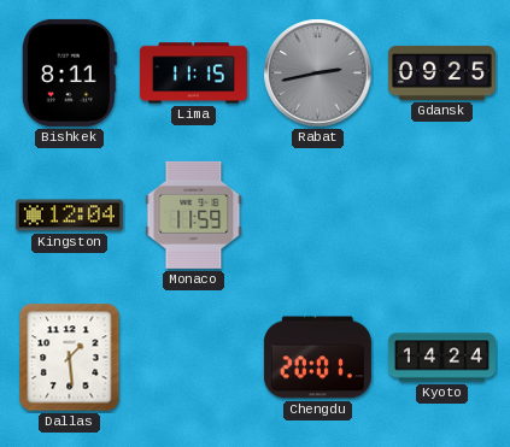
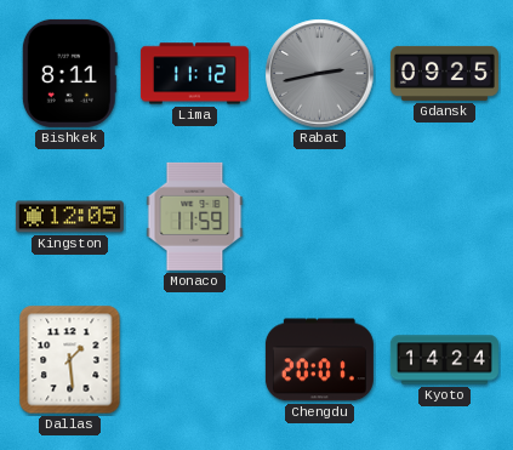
Lima: 11:15 -> 11:12
Kingston: 12:04 -> 12:05
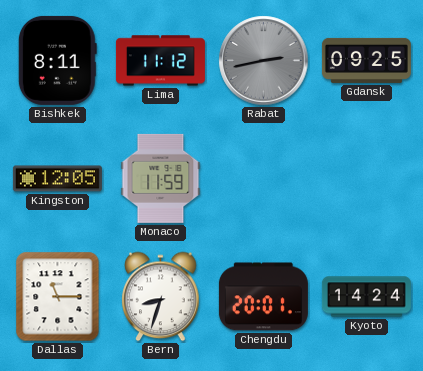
Dallas: 1:29 -> 11:15
Bern: none -> 8:33
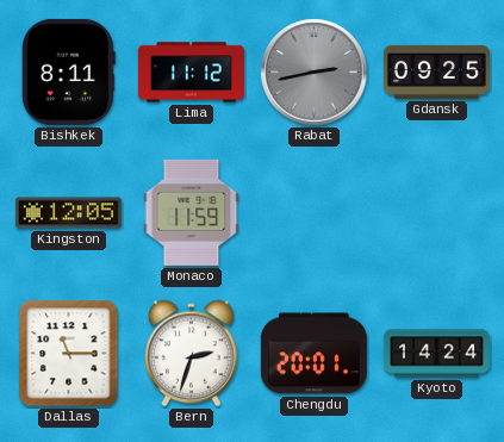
Bern: 8:33 -> 2:33
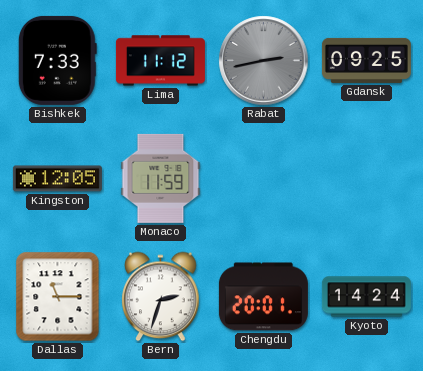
Bishkek: 8:11 -> 7:33
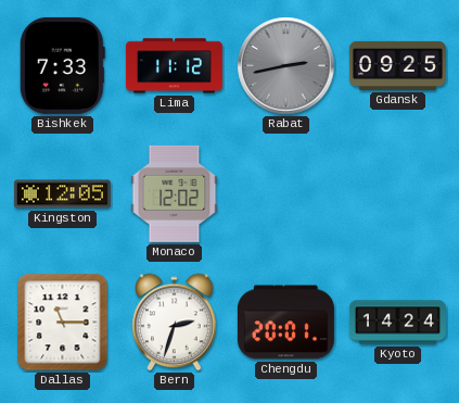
Monaco: 11:59 -> 12:02
